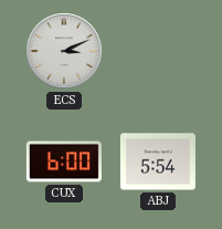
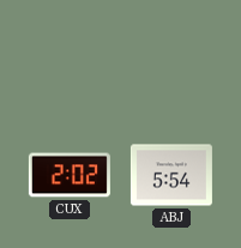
ECS: 3:11 -> none
CUX: 6:00 -> 2:02
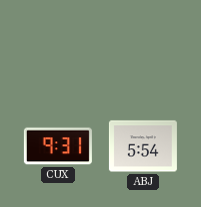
CUX: 2:02 -> 9:31
